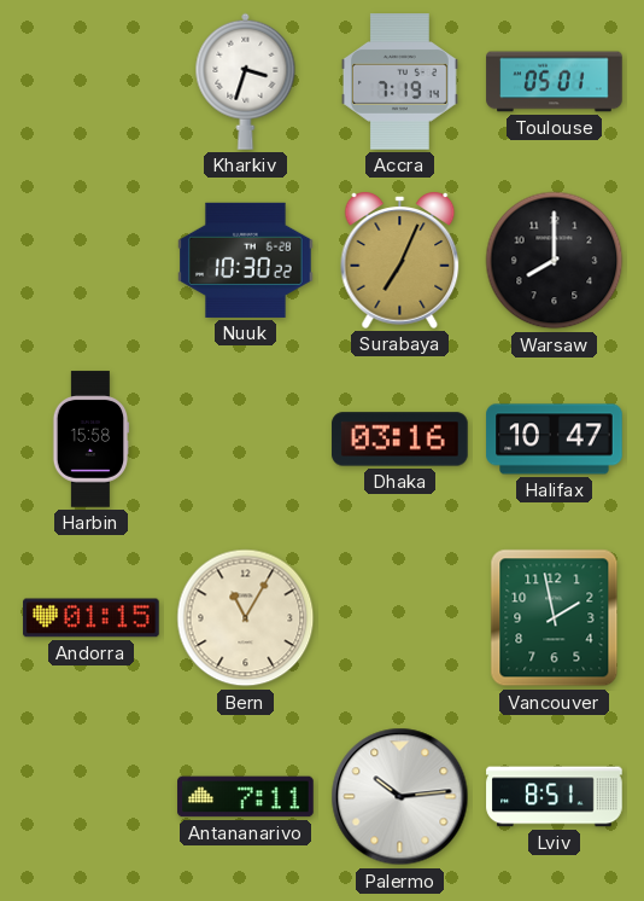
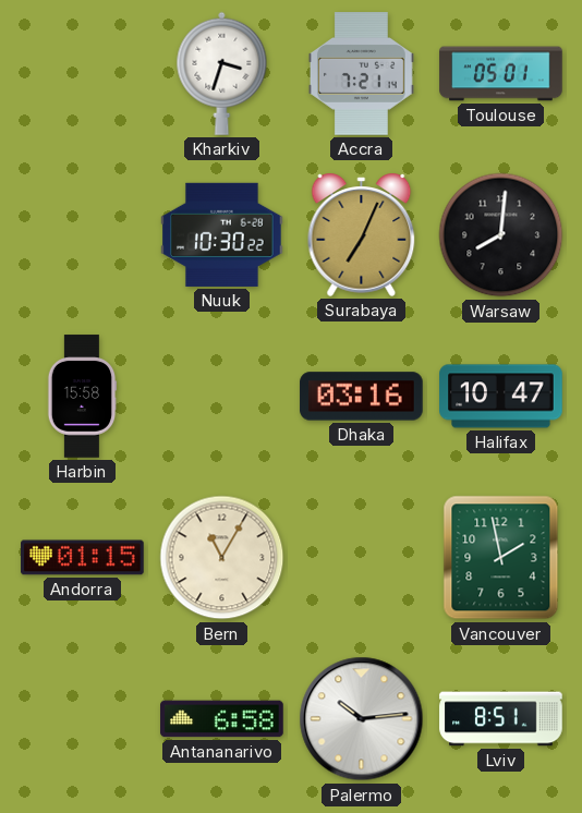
Accra: 7:19 -> 7:21
Warsaw: 8:00 -> 8:01
Antananarivo: 7:11 -> 6:58
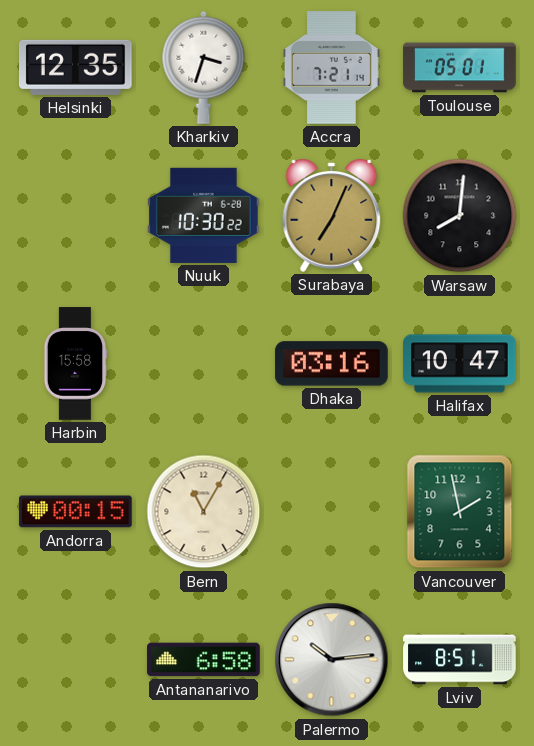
Helsinki: none -> 12:35
Andorra: 01:15 -> 00:15
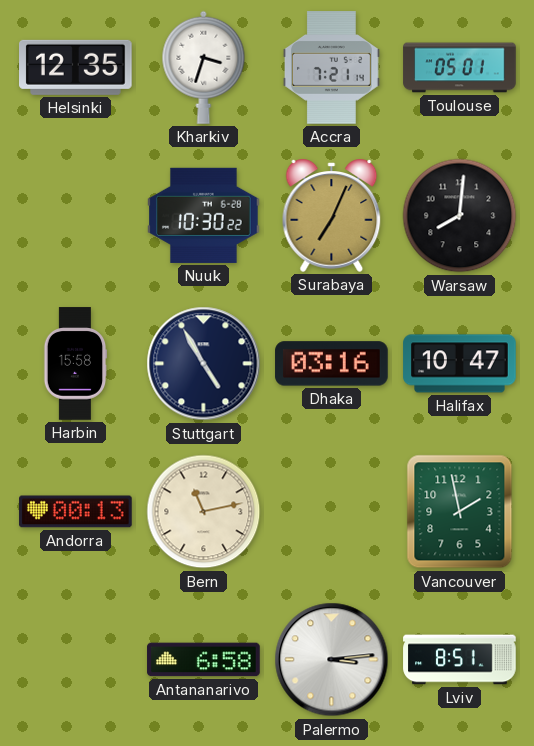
Stuttgart: none -> 4:55
Andorra: 00:15 -> 00:13
Bern: 11:05 -> 11:13
Palermo: 10:14 -> 3:14
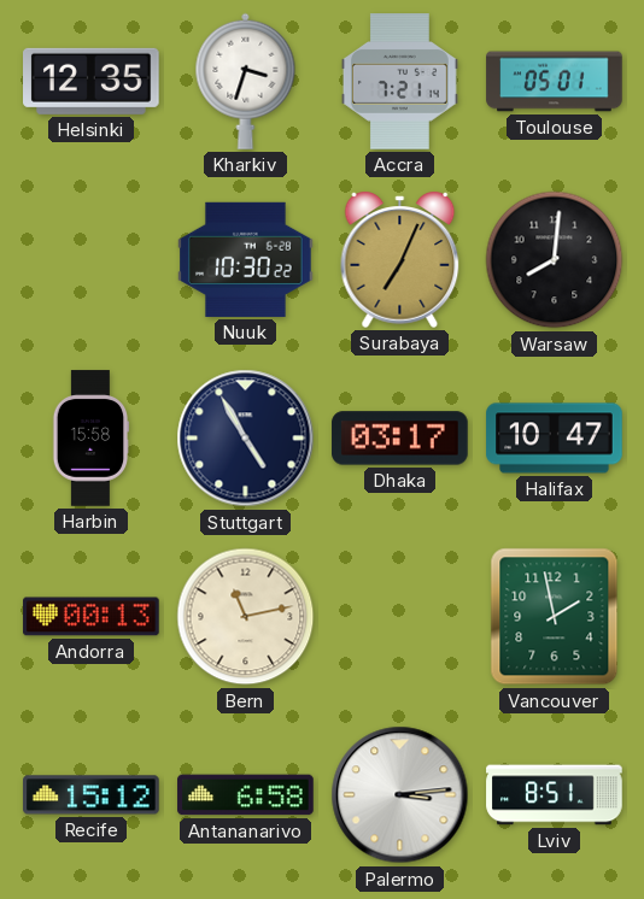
Dhaka: 03:16 -> 03:17
Recife: none -> 15:12
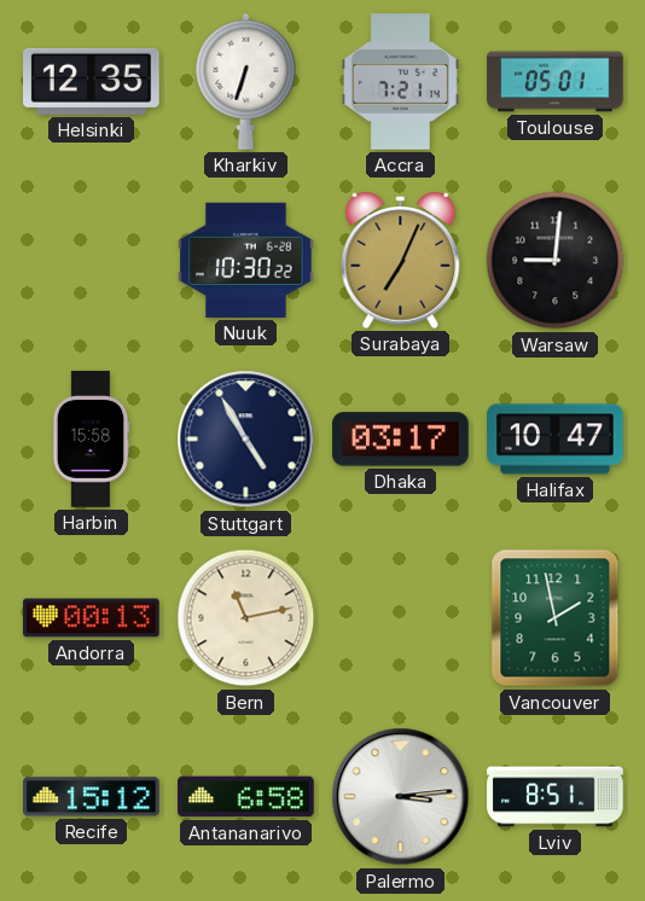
Kharkiv: 3:33 -> 6:33
Warsaw: 8:01 -> 9:01
